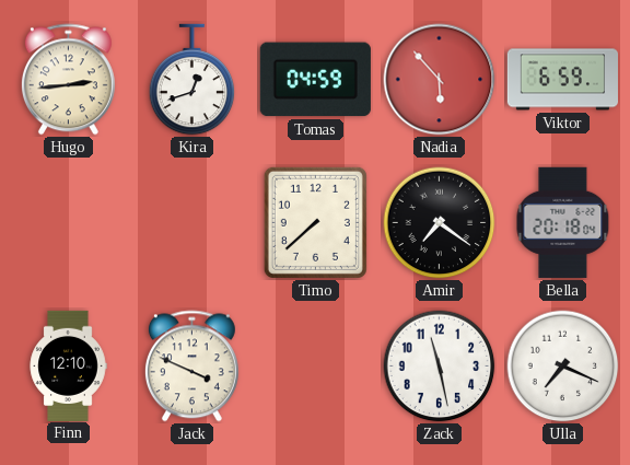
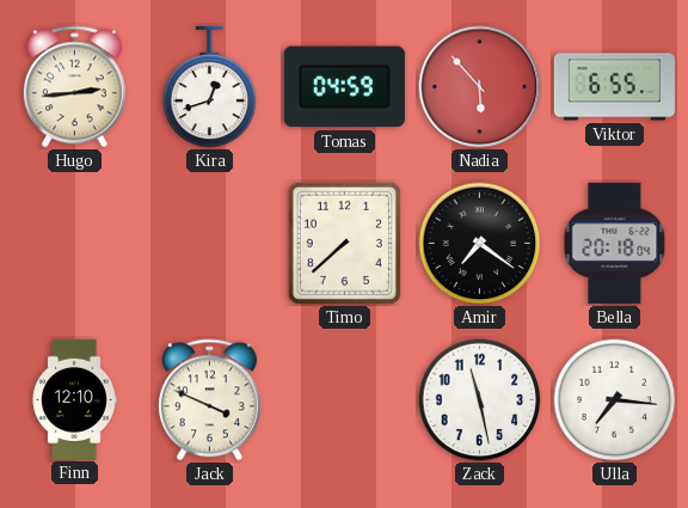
Viktor: 6:59 -> 6:55
Ulla: 7:19 -> 7:16
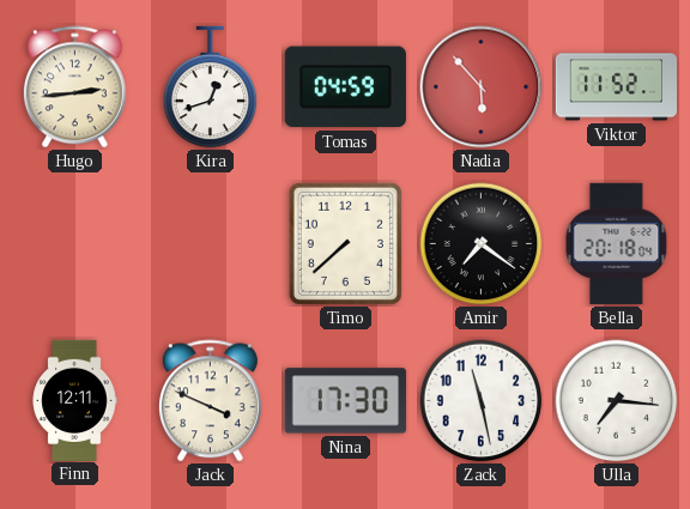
Viktor: 6:55 -> 11:52
Finn: 12:10 -> 12:11
Nina: none -> 17:30
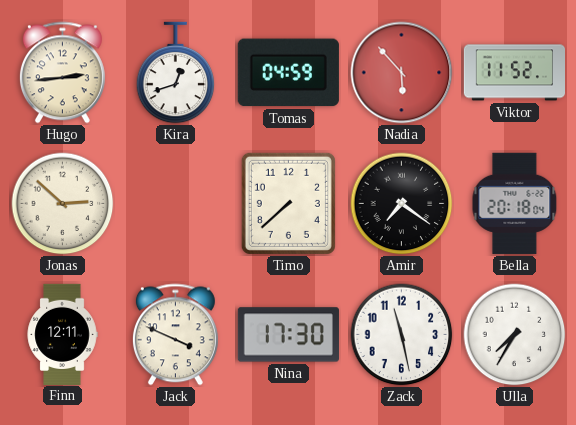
Jonas: none -> 2:52
Ulla: 7:16 -> 7:35
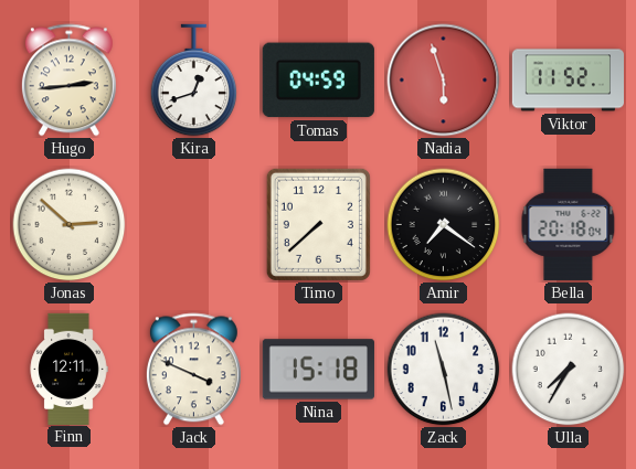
Nadia: 5:53 -> 5:57
Nina: 17:30 -> 15:18
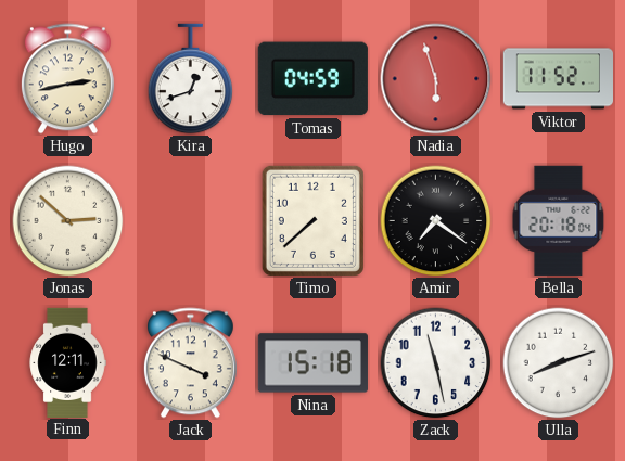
Hugo: 2:44 -> 2:43
Ulla: 7:35 -> 8:12
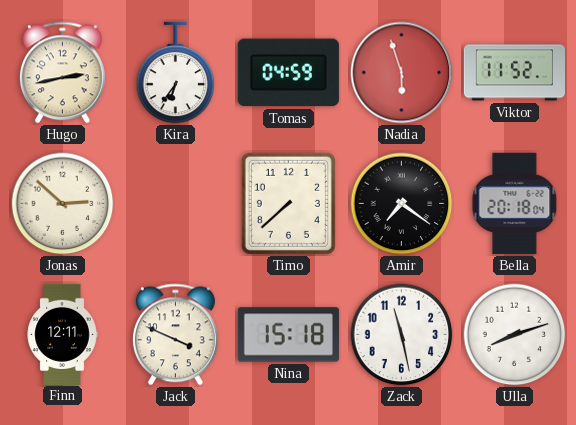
Kira: 12:42 -> 6:36
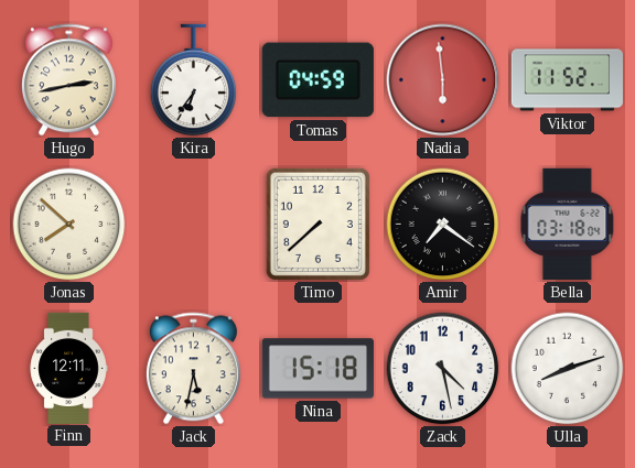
Nadia: 5:57 -> 5:59
Jonas: 2:52 -> 7:52
Bella: 20:18 -> 03:18
Jack: 3:49 -> 5:32
Zack: 11:28 -> 4:28
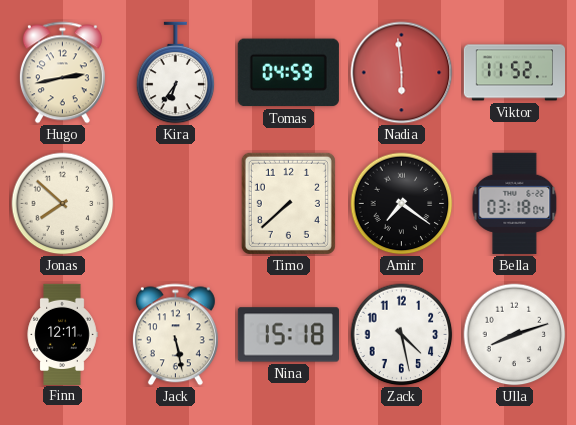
Jack: 5:32 -> 5:28
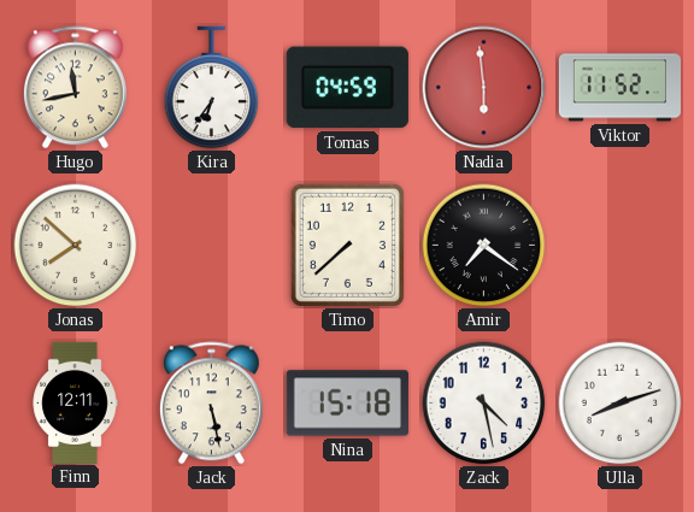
Hugo: 2:43 -> 11:43
Bella: 03:18 -> none
